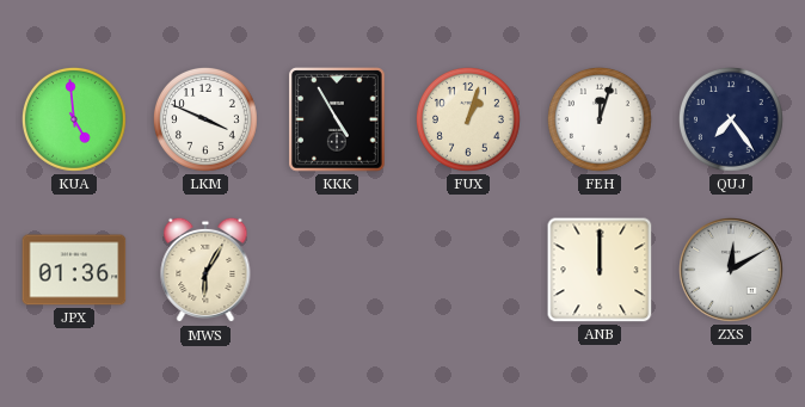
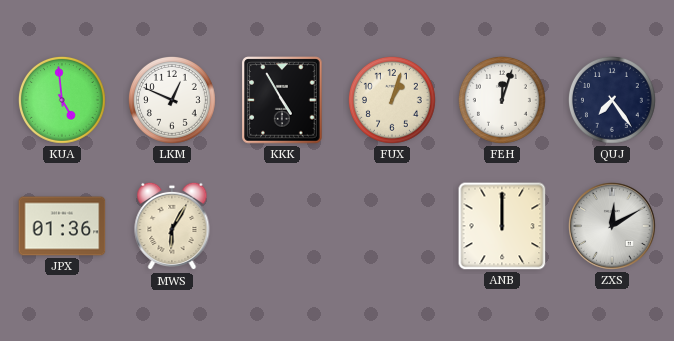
LKM: 3:49 -> 12:49
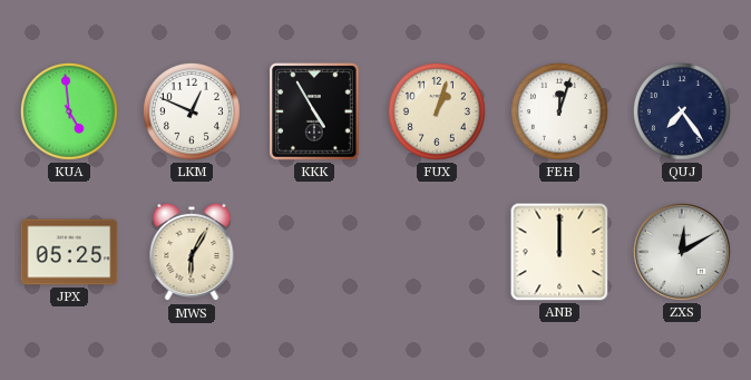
JPX: 01:36 -> 05:25
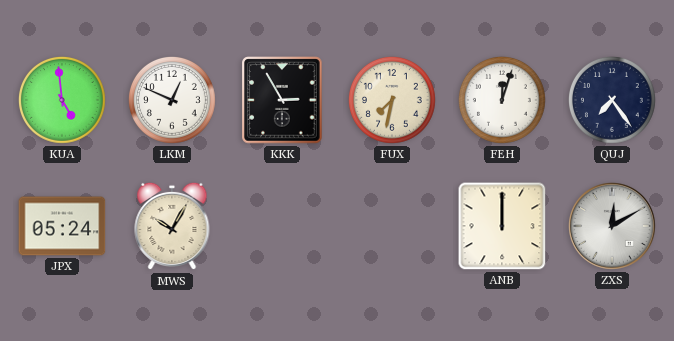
KKK: 4:55 -> 2:55
FUX: 1:03 -> 7:32
JPX: 05:25 -> 05:24
MWS: 6:05 -> 10:05
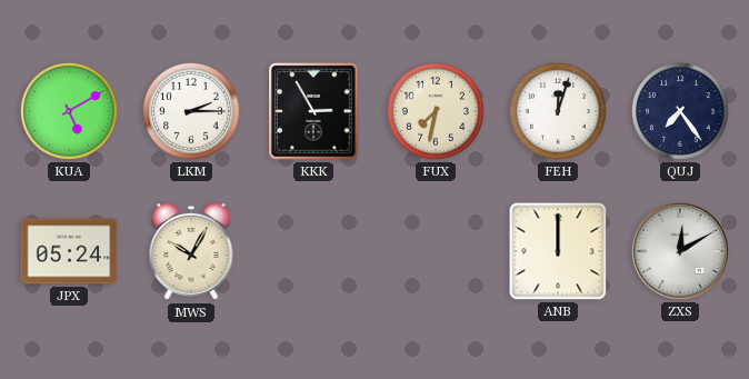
KUA: 4:59 -> 5:10
LKM: 12:49 -> 2:15
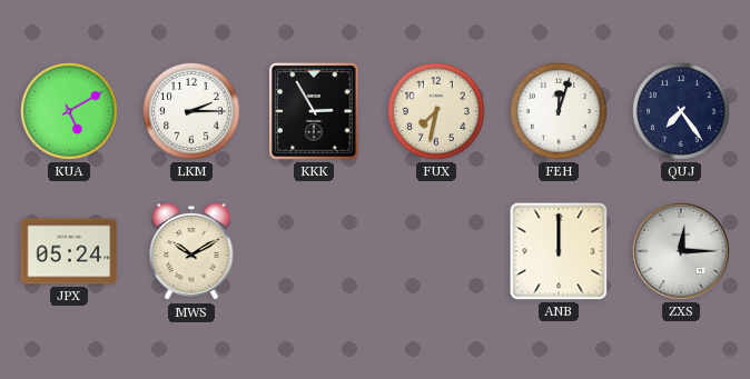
MWS: 10:05 -> 10:10
ZXS: 12:10 -> 12:15
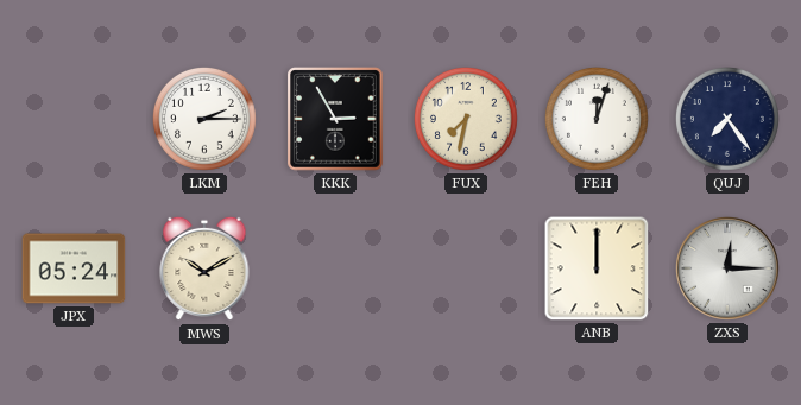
KUA: 5:10 -> none
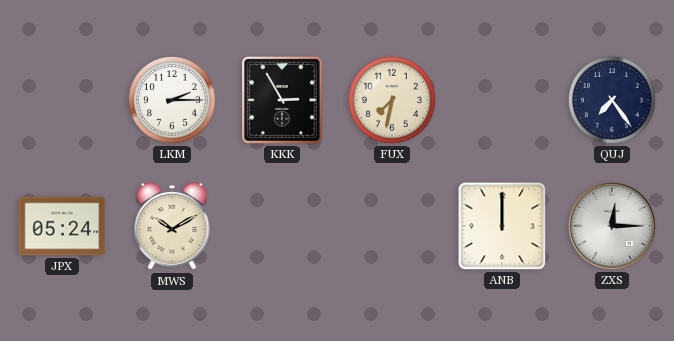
FEH: 12:03 -> none
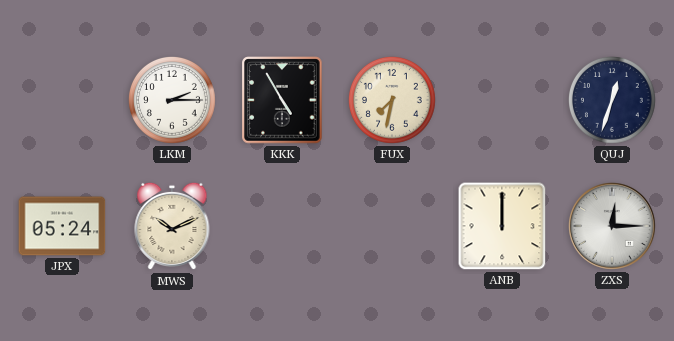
KKK: 2:55 -> 4:55
QUJ: 7:24 -> 12:33
MWS: 10:10 -> 10:11
